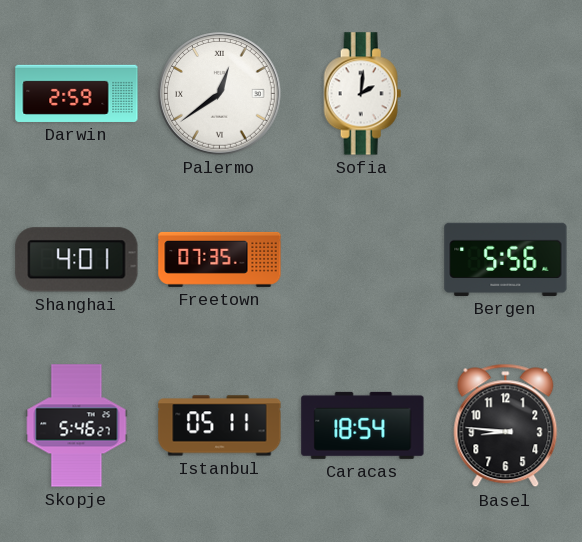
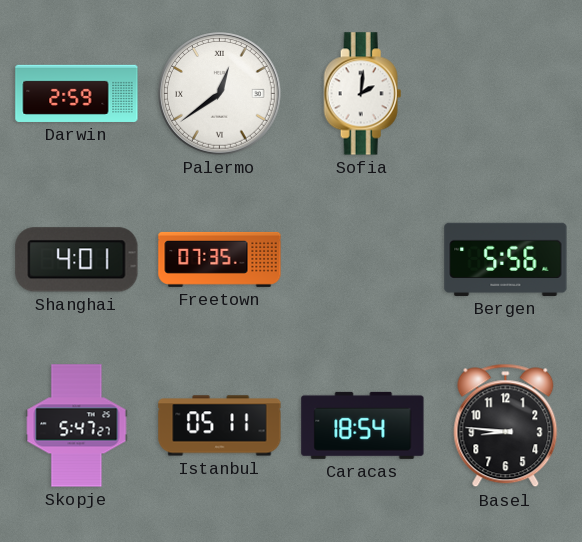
Skopje: 5:46 -> 5:47
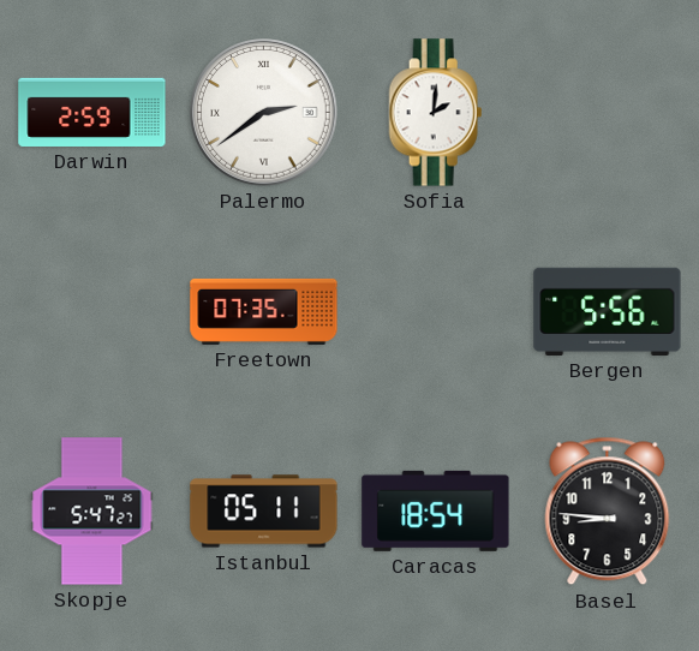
Palermo: 12:39 -> 2:39
Shanghai: 4:01 -> none
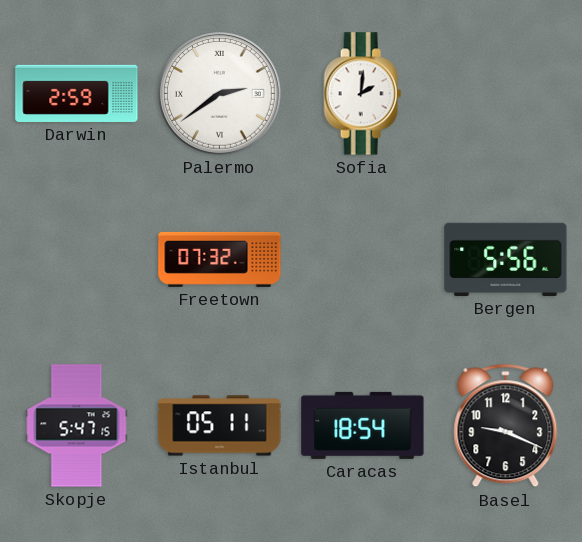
Freetown: 07:35 -> 07:32
Skopje: 5:47:27 -> 5:47:15
Basel: 8:46 -> 9:19
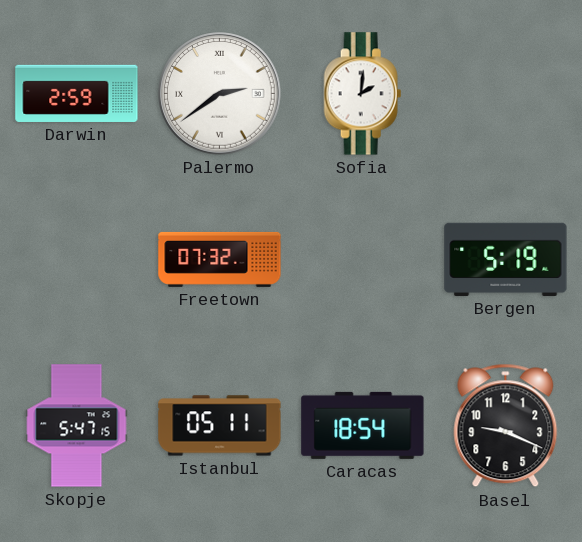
Bergen: 5:56 -> 5:19
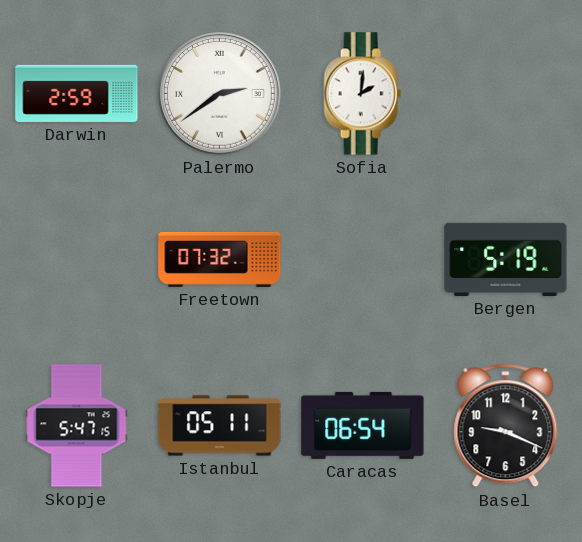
Caracas: 18:54 -> 06:54
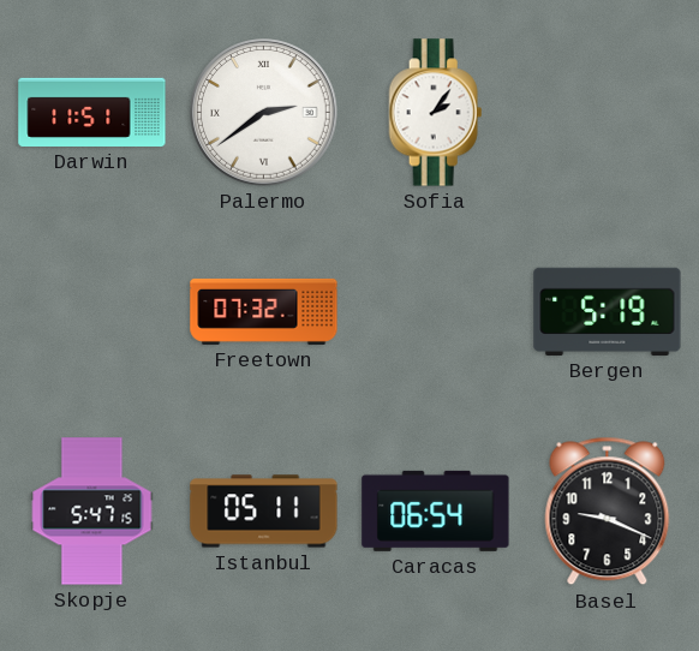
Darwin: 2:59 -> 11:51
Sofia: 2:01 -> 2:06
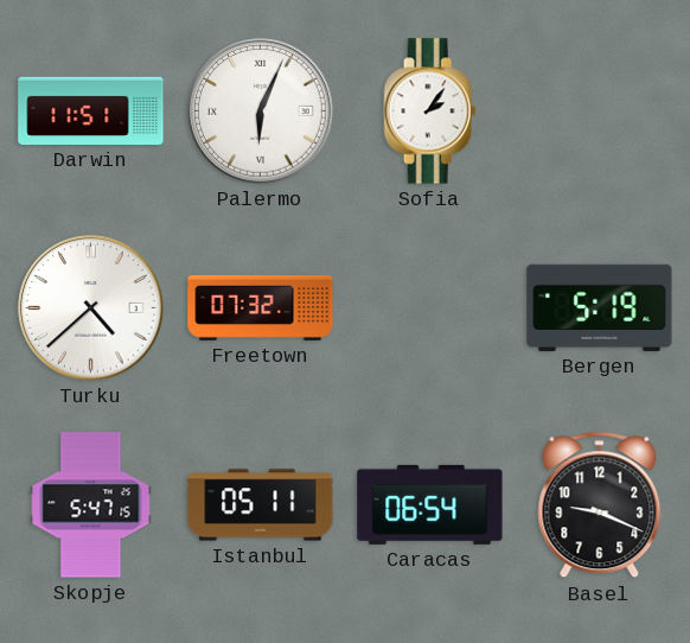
Palermo: 2:39 -> 6:04
Turku: none -> 4:38
